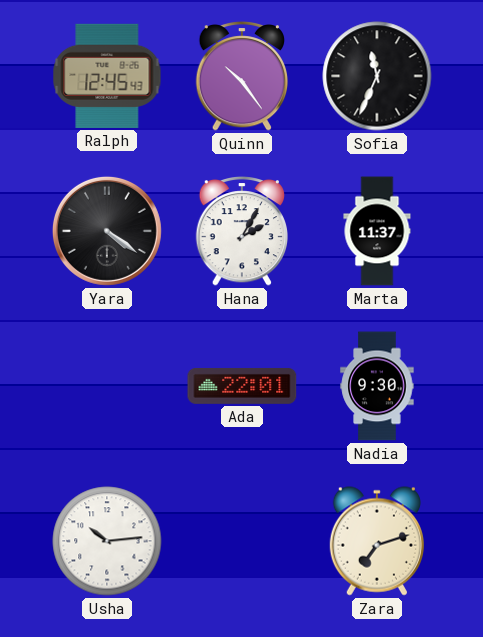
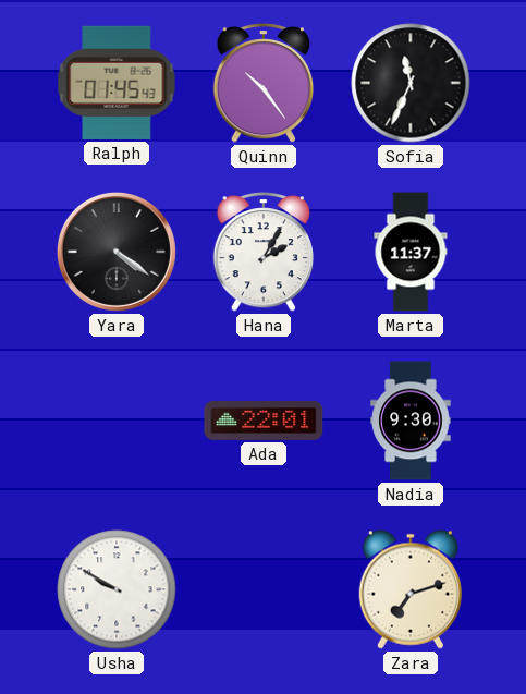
Ralph: 12:45 -> 01:45
Usha: 10:14 -> 9:50
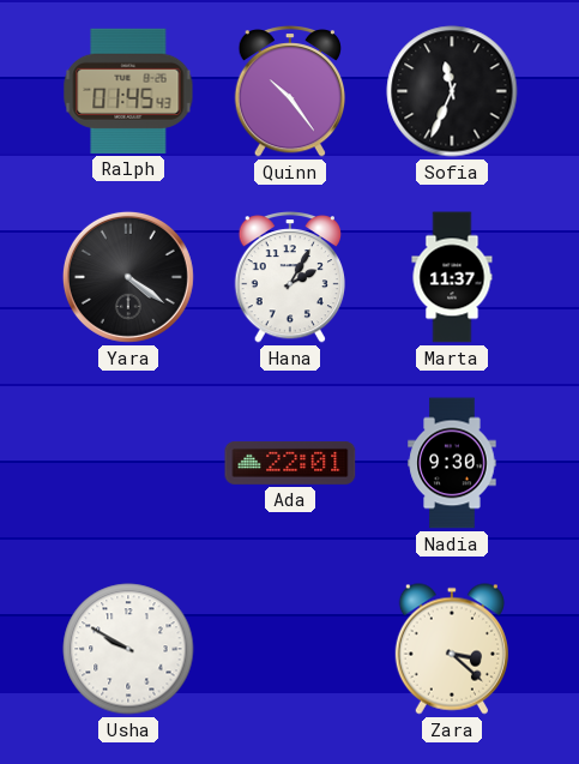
Zara: 7:12 -> 3:22
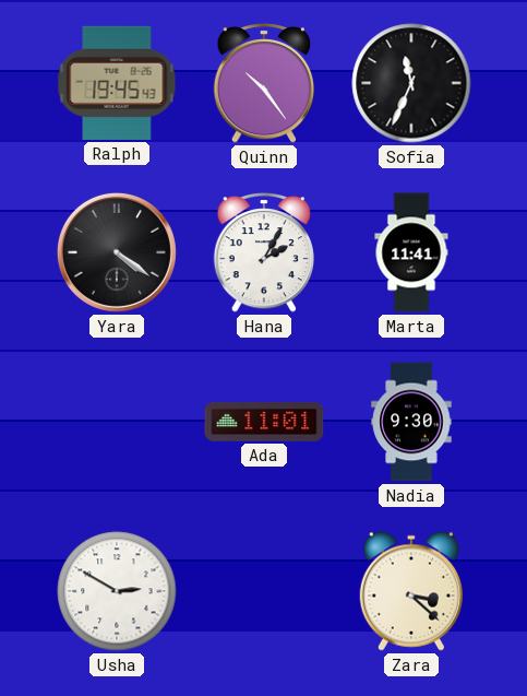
Ralph: 01:45 -> 19:45
Marta: 11:37 -> 11:41
Ada: 22:01 -> 11:01
Usha: 9:50 -> 2:50
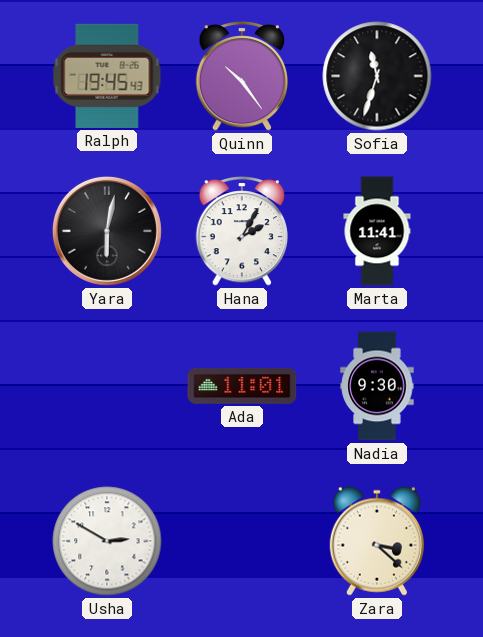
Sofia: 11:34 -> 11:33
Yara: 4:21 -> 6:02
